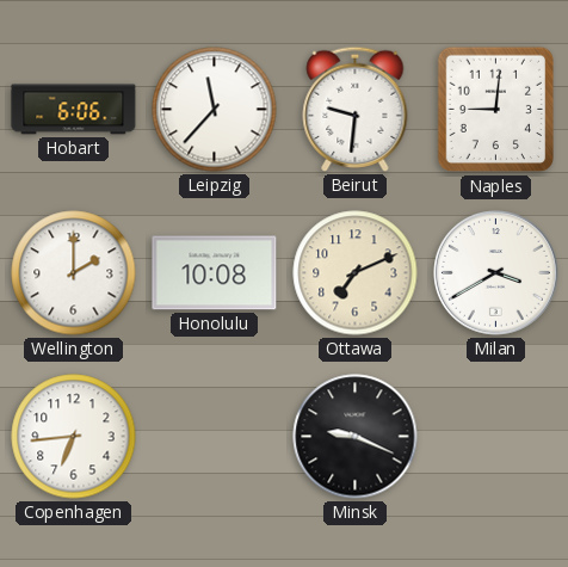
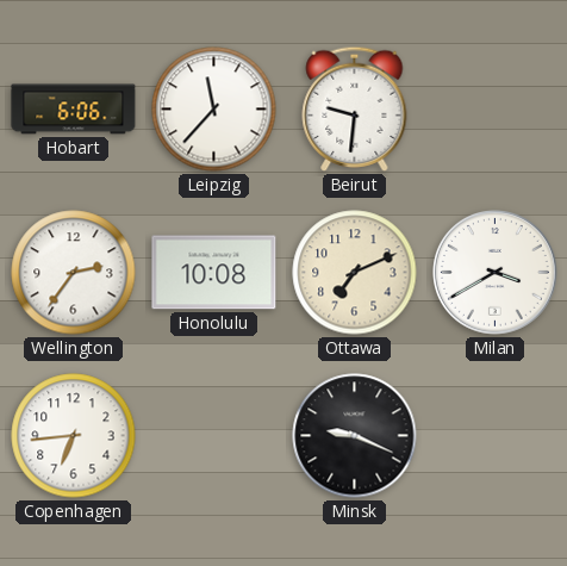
Naples: 9:01 -> none
Wellington: 2:00 -> 2:36
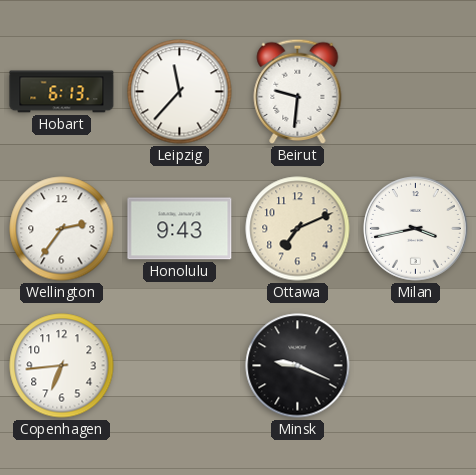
Hobart: 6:06 -> 6:13
Honolulu: 10:08 -> 9:43
Milan: 3:40 -> 3:43
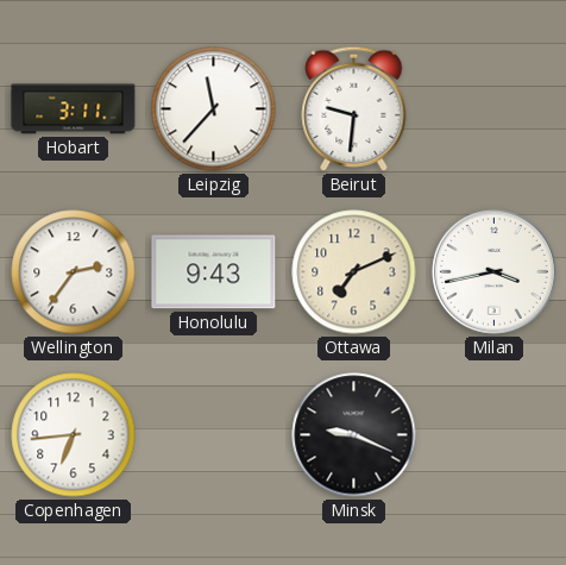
Hobart: 6:13 -> 3:11
